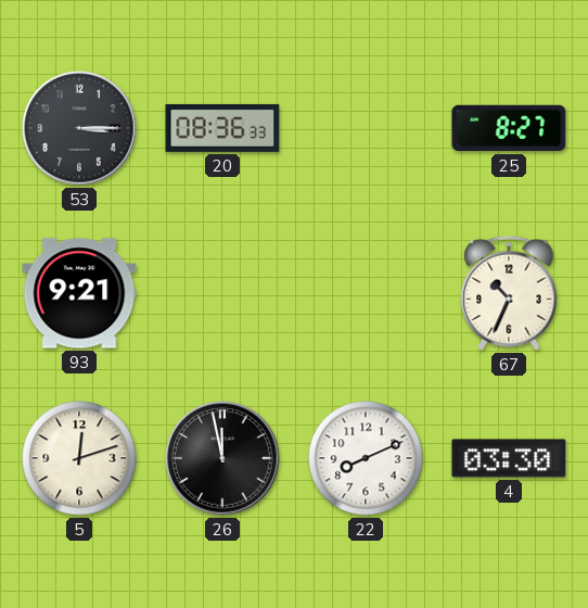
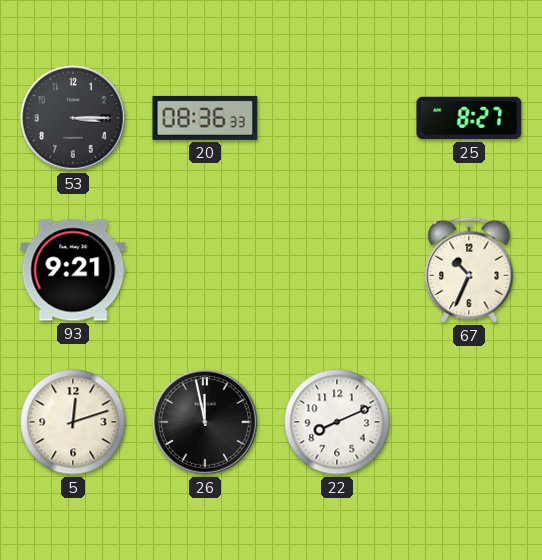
4: 03:30 -> none
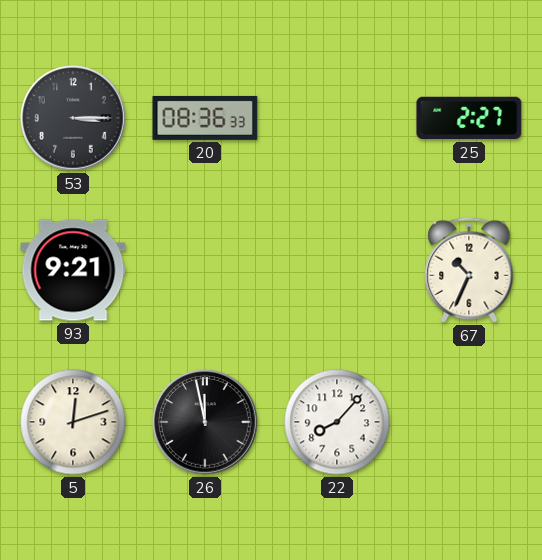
25: 8:27 -> 2:27
22: 8:11 -> 8:07
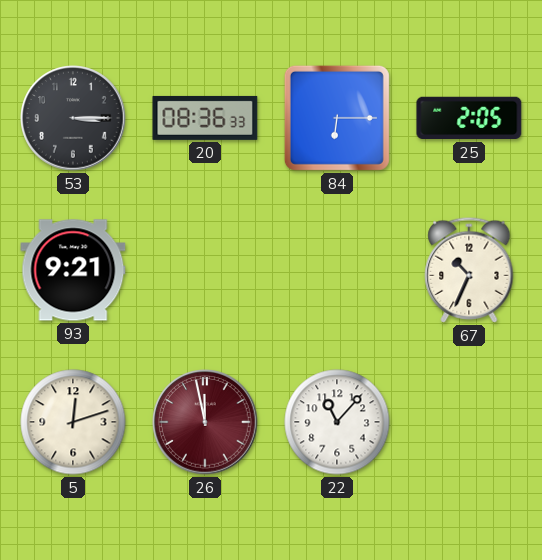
84: none -> 6:15
25: 2:27 -> 2:05
26 dial: black -> burgundy
22: 8:07 -> 11:07
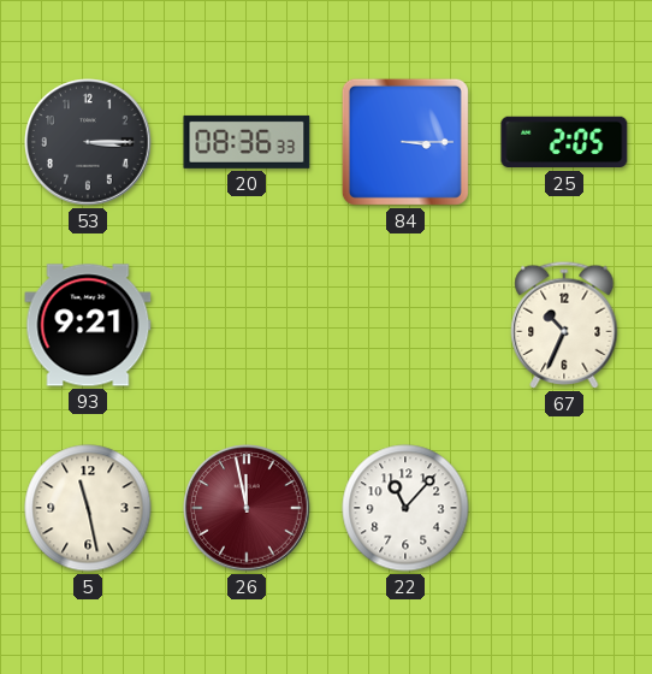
84: 6:15 -> 3:15
5: 12:12 -> 11:28
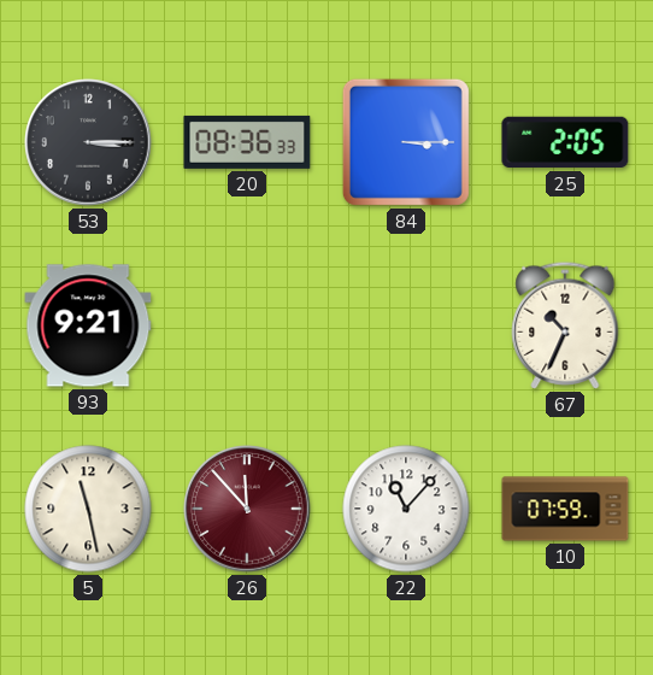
26: 11:58 -> 11:53
10: none -> 07:59
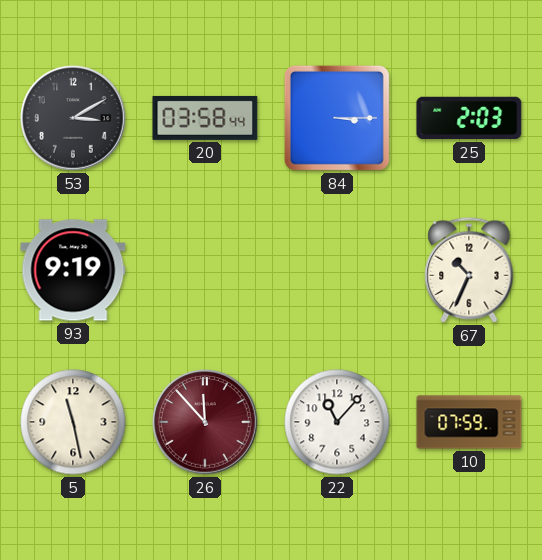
53: 3:15 -> 3:10
20: 08:36 -> 03:58
25: 2:05 -> 2:03
93: 9:21 -> 9:19
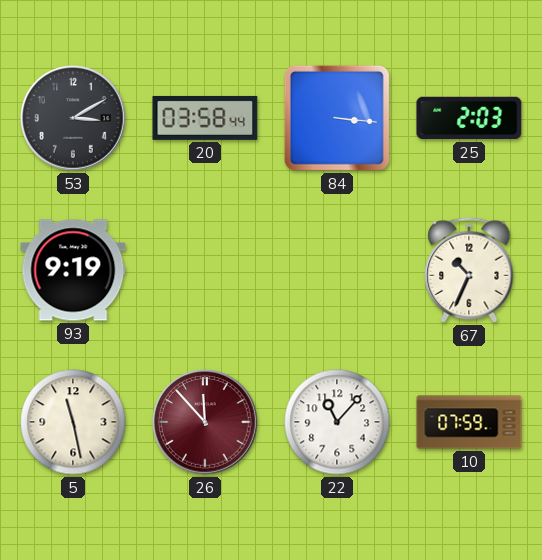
84: 3:15 -> 3:16
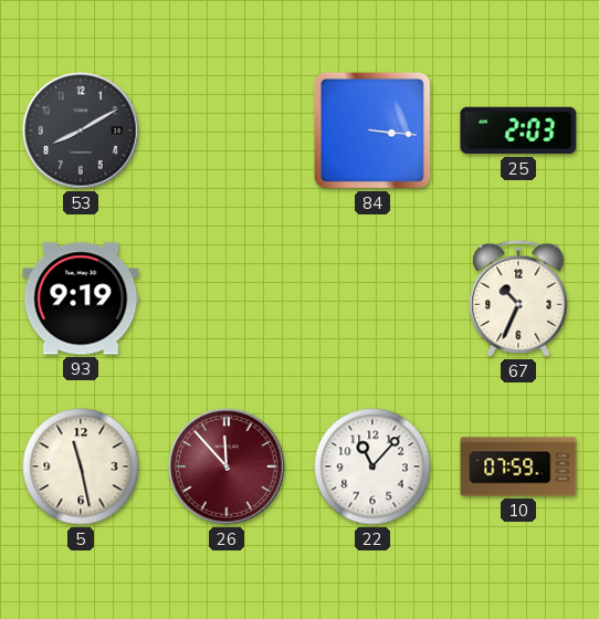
53: 3:10 -> 8:10
20: 03:58 -> none
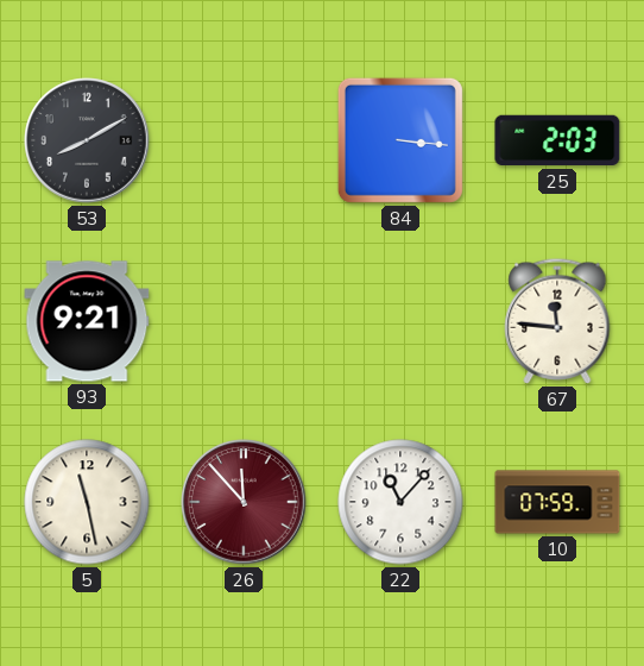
93: 9:19 -> 9:21
67: 10:34 -> 11:46
